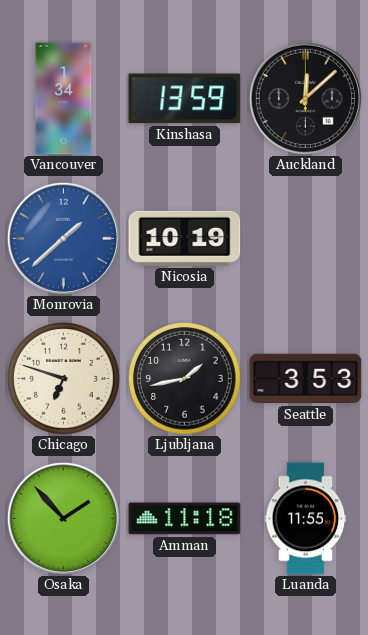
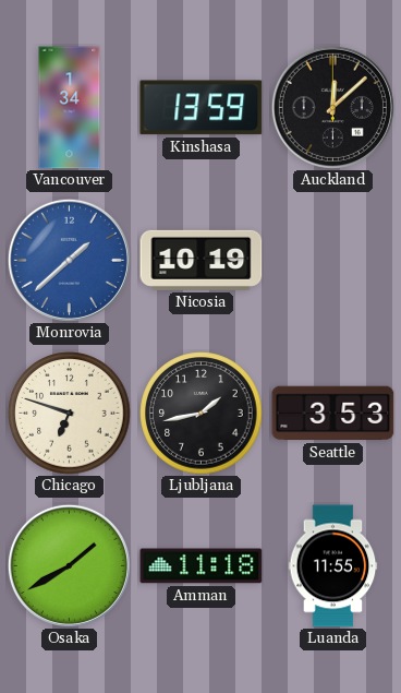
Osaka: 1:53 -> 1:40
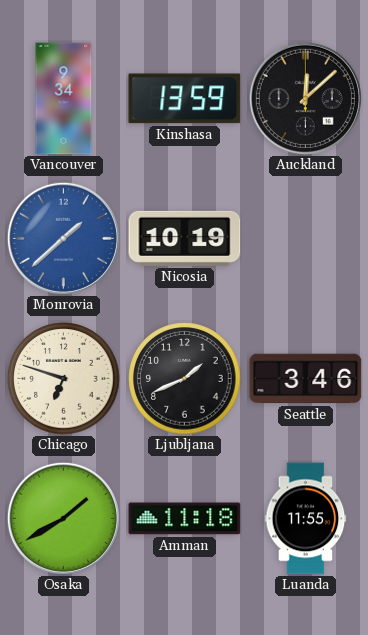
Vancouver: 1:34 -> 9:34
Ljubljana: 1:43 -> 1:41
Seattle: 3:53 -> 3:46
